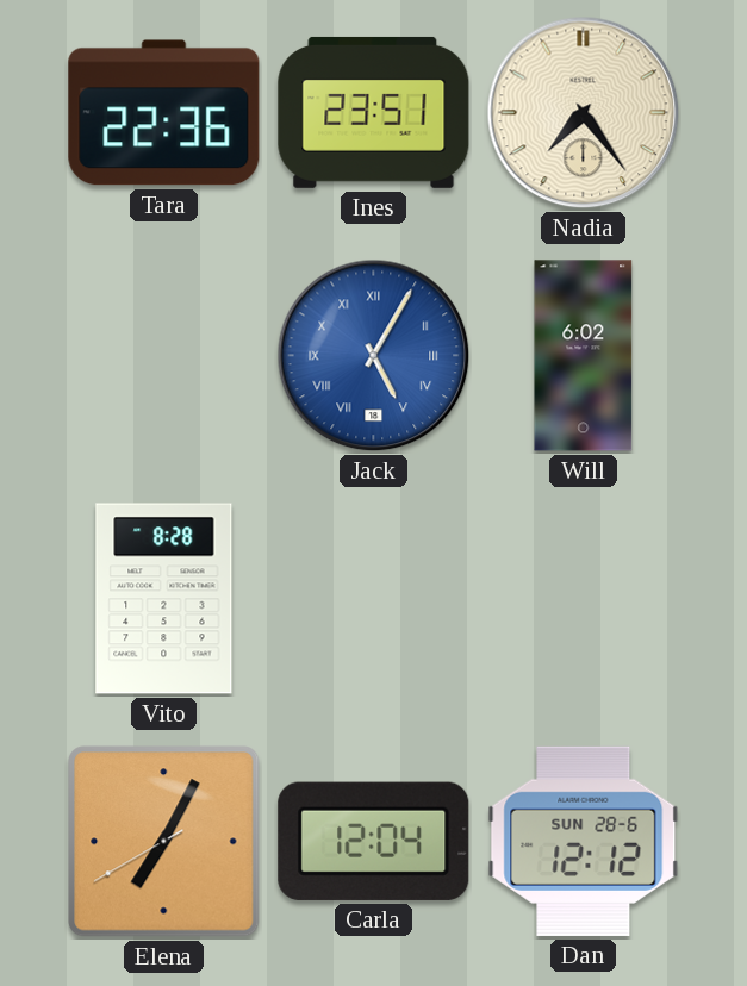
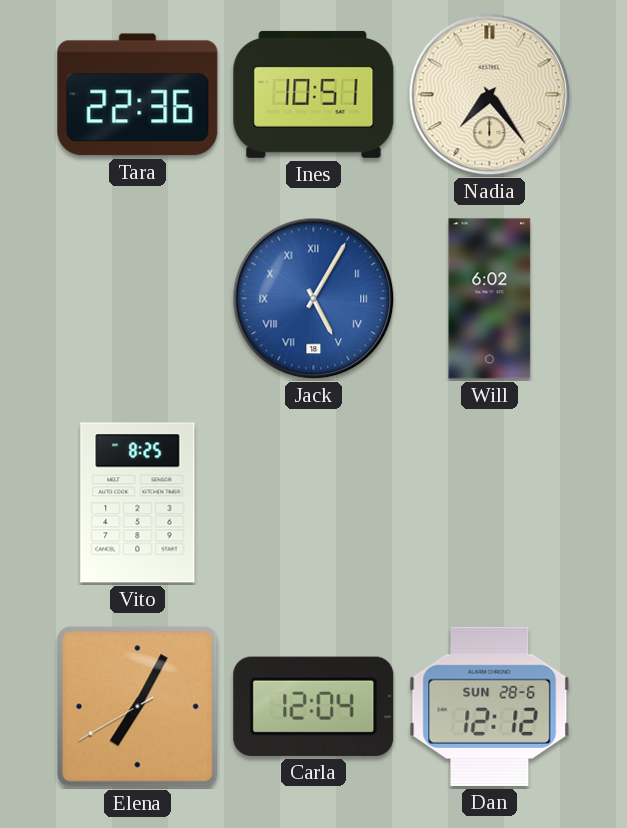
Ines: 23:51 -> 10:51
Vito: 8:28 -> 8:25
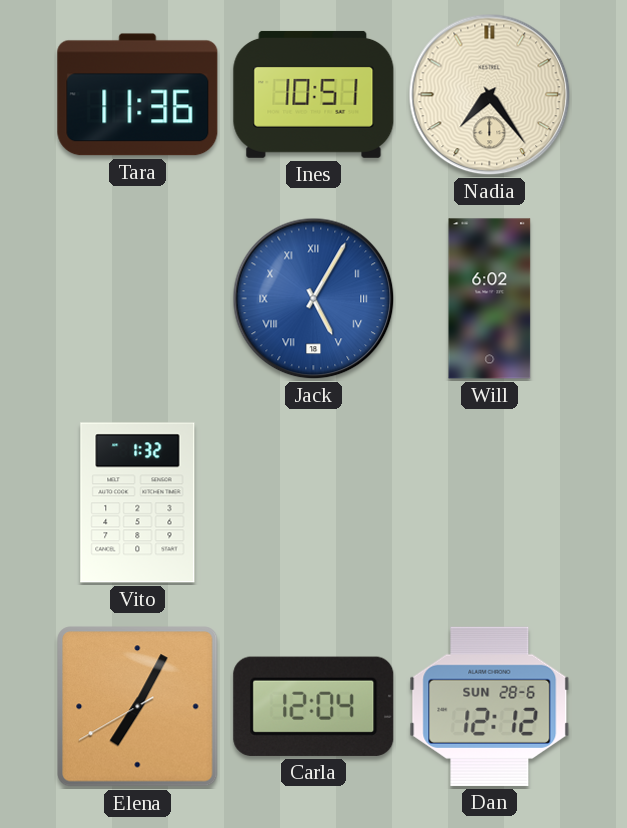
Tara: 22:36 -> 11:36
Vito: 8:25 -> 1:32
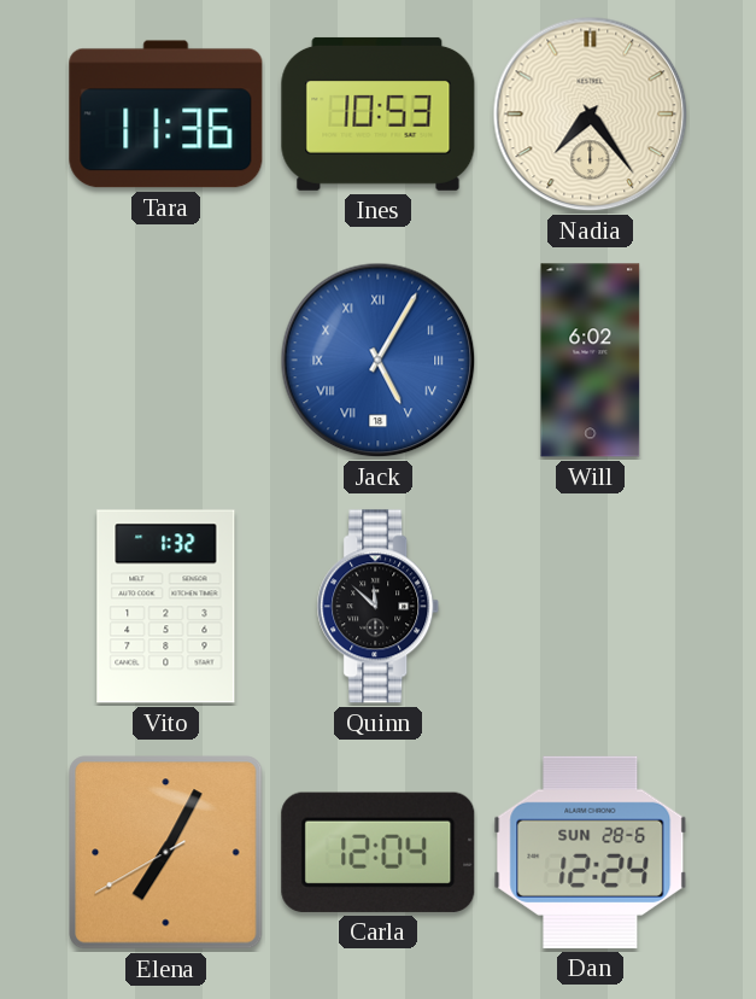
Ines: 10:51 -> 10:53
Quinn: none -> 11:52
Dan: 12:12 -> 12:24
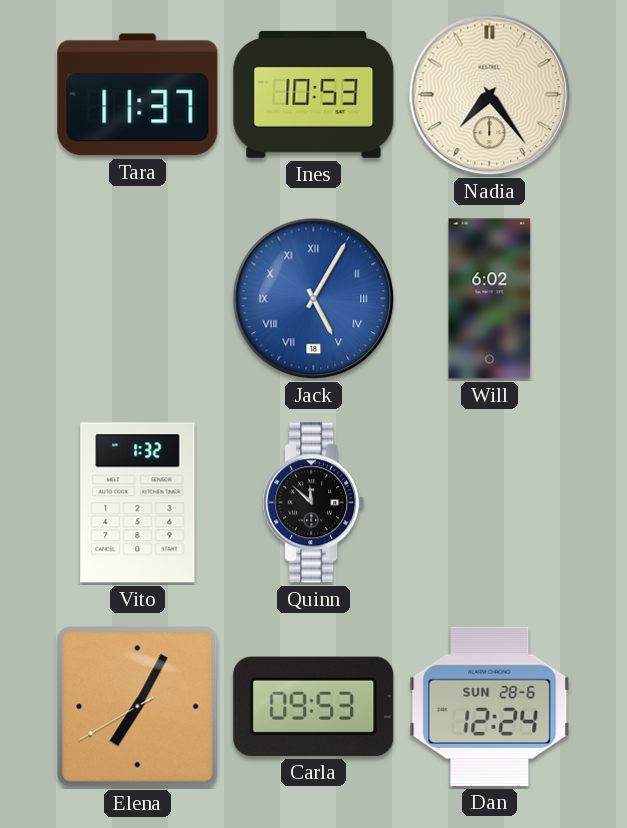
Tara: 11:36 -> 11:37
Carla: 12:04 -> 09:53
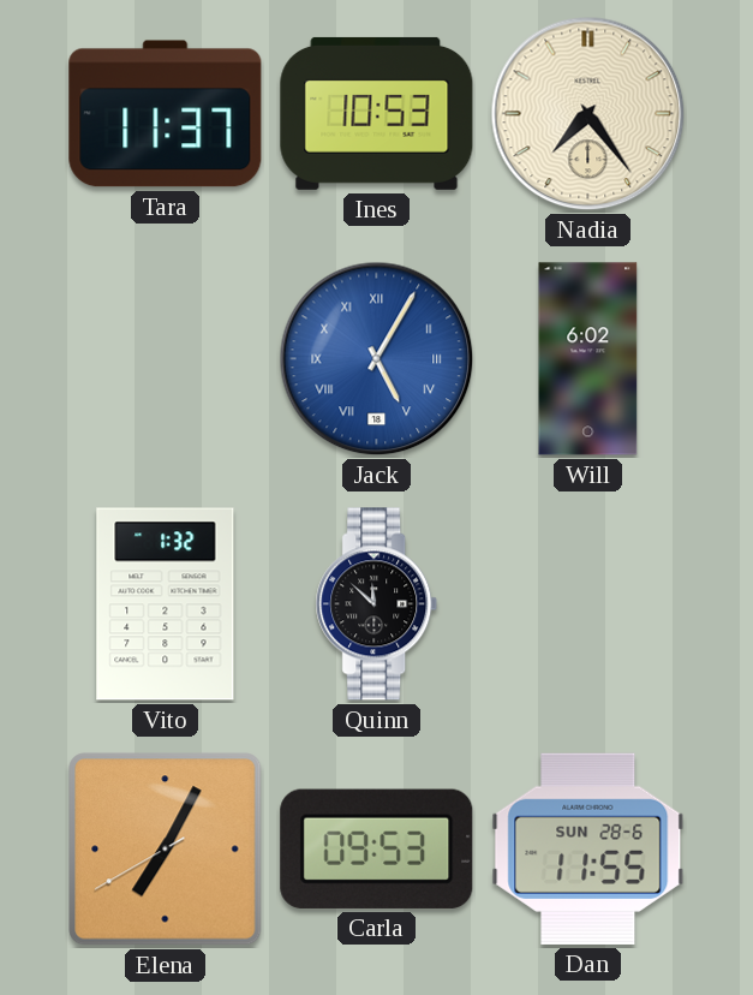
Dan: 12:24 -> 11:55
